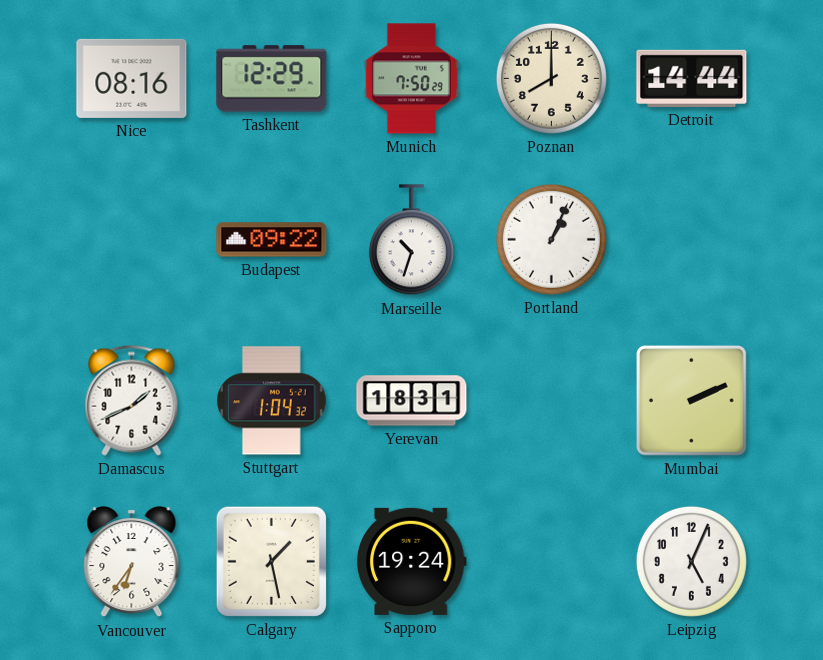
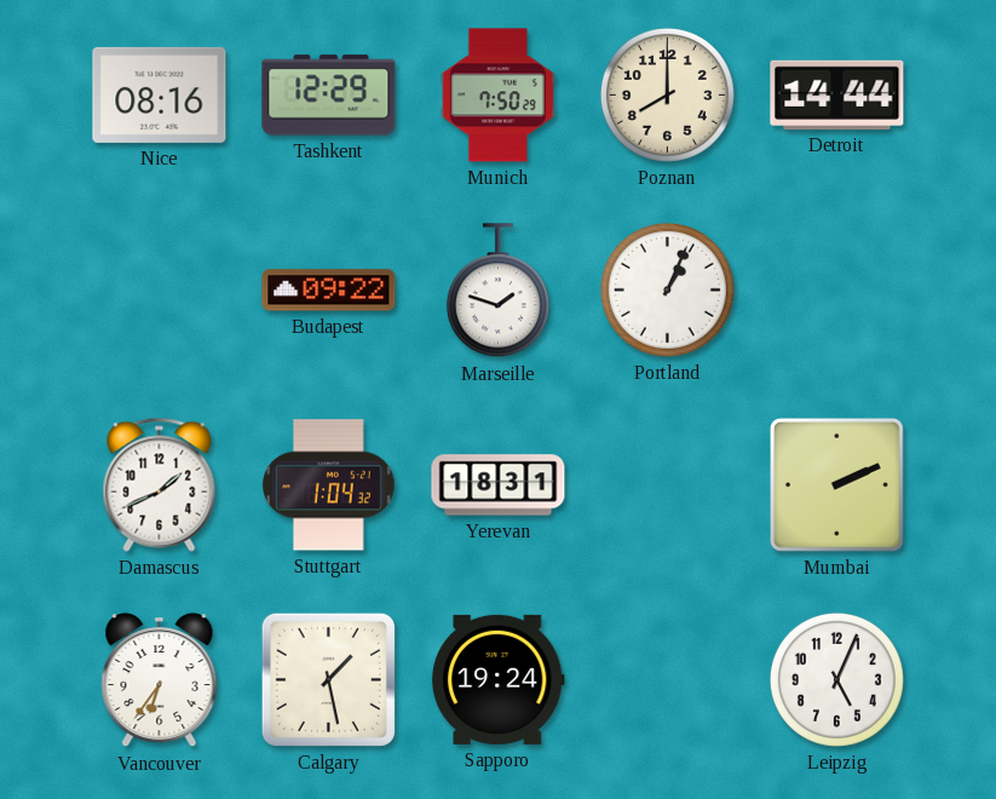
Marseille: 10:33 -> 1:48
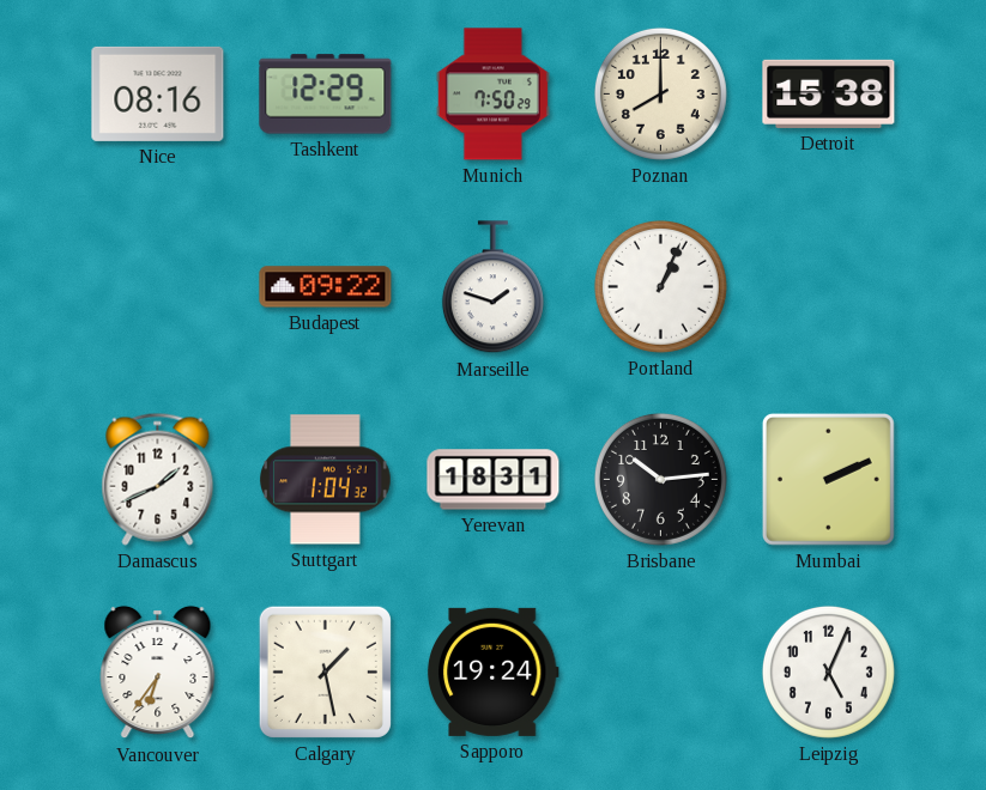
Detroit: 14:44 -> 15:38
Brisbane: none -> 10:14
